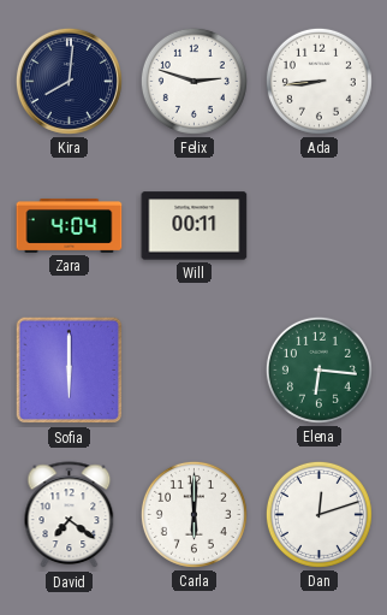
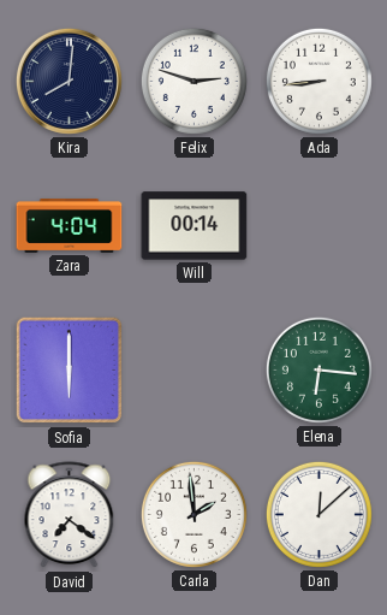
Will: 00:11 -> 00:14
Carla: 6:00 -> 1:59
Dan: 12:12 -> 12:08
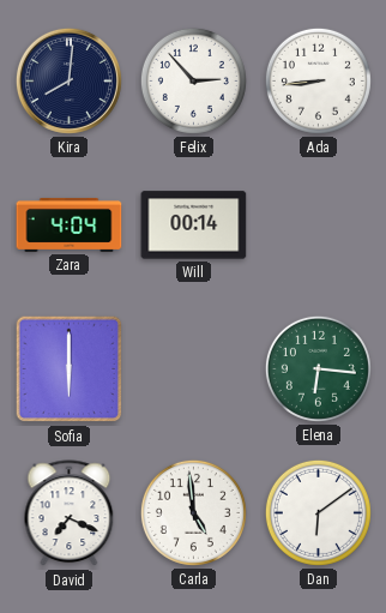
Felix: 2:48 -> 2:53
David: 7:21 -> 7:19
Carla: 1:59 -> 4:59
Dan: 12:08 -> 6:09
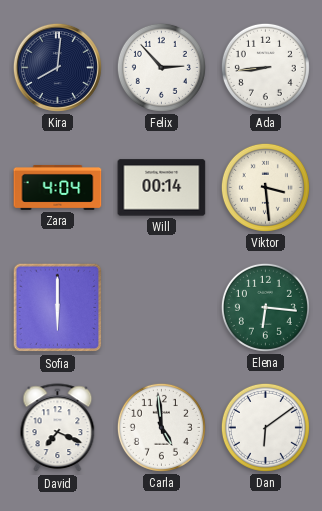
Viktor: none -> 3:29
